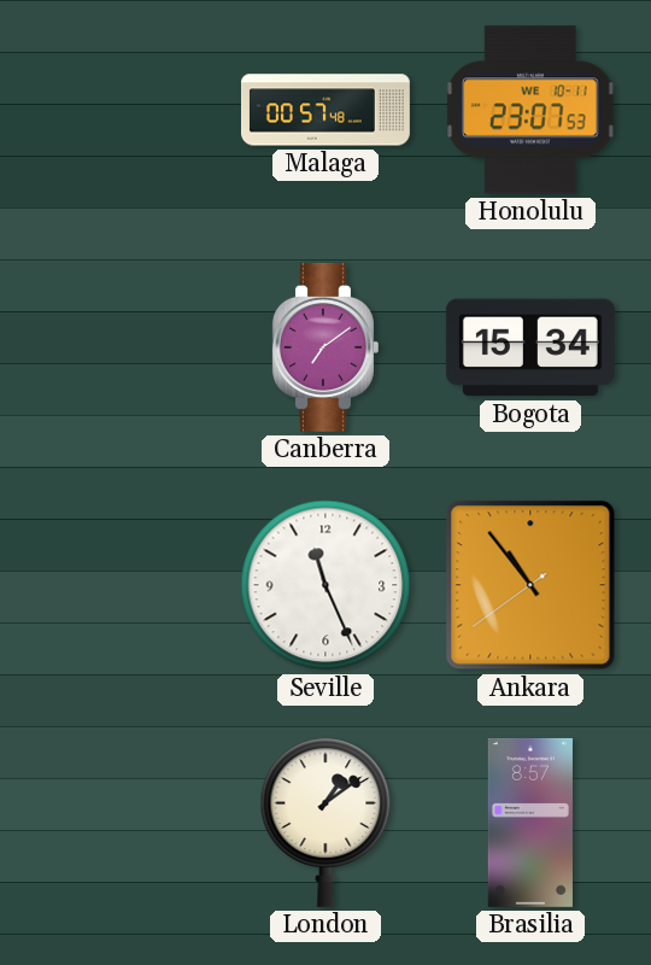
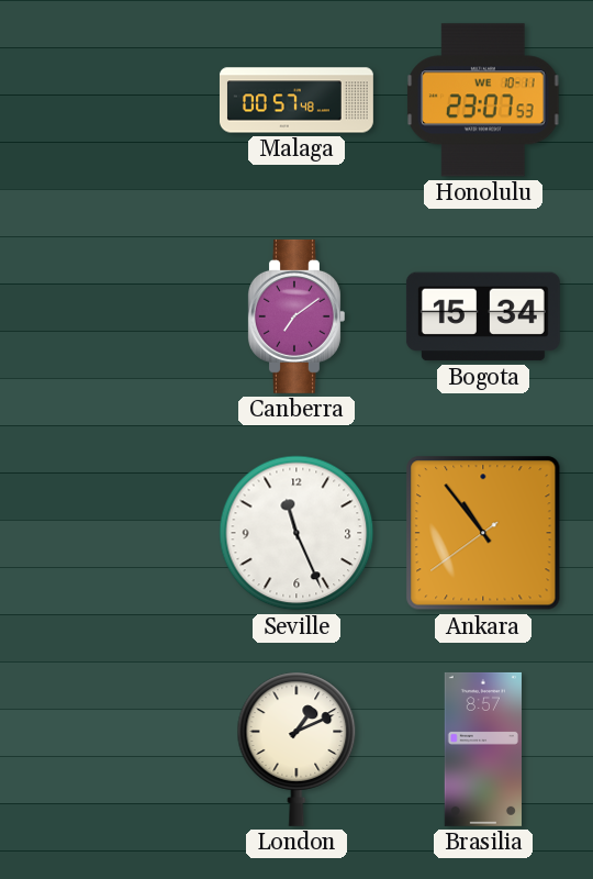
London: 1:09 -> 1:11
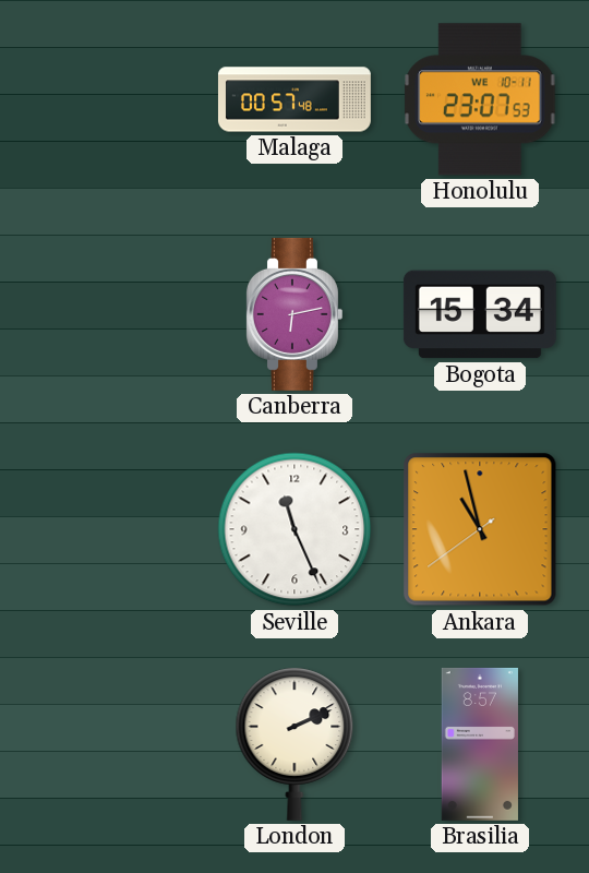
Canberra: 7:09 -> 6:13
Ankara: 10:53 -> 10:57
London: 1:11 -> 2:11
